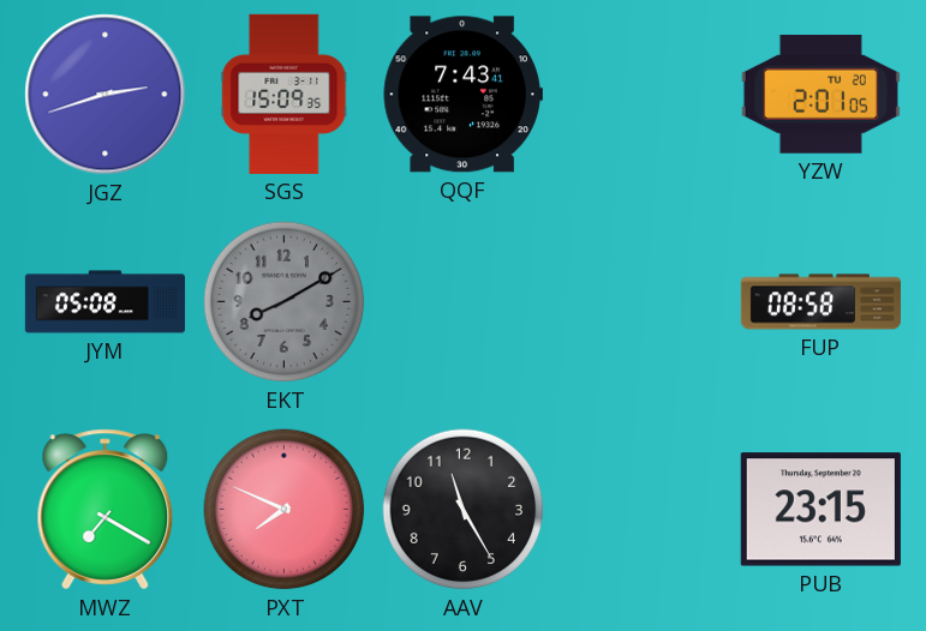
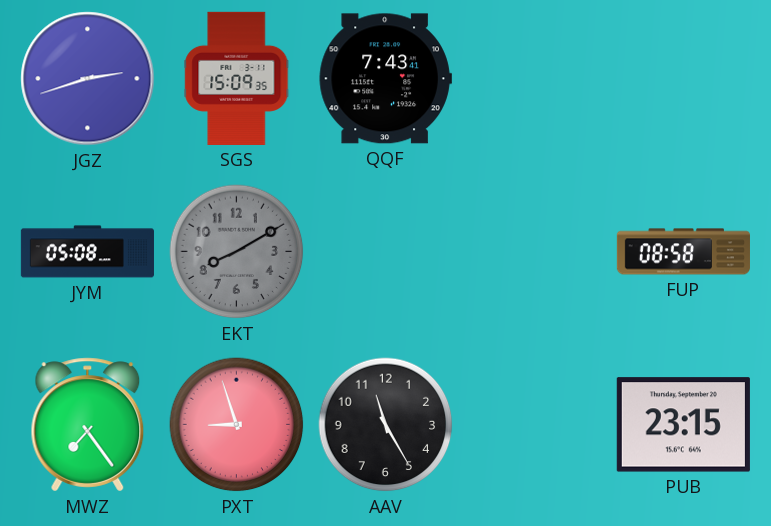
YZW: 2:01 -> none
MWZ: 7:20 -> 7:24
PXT: 7:49 -> 8:57
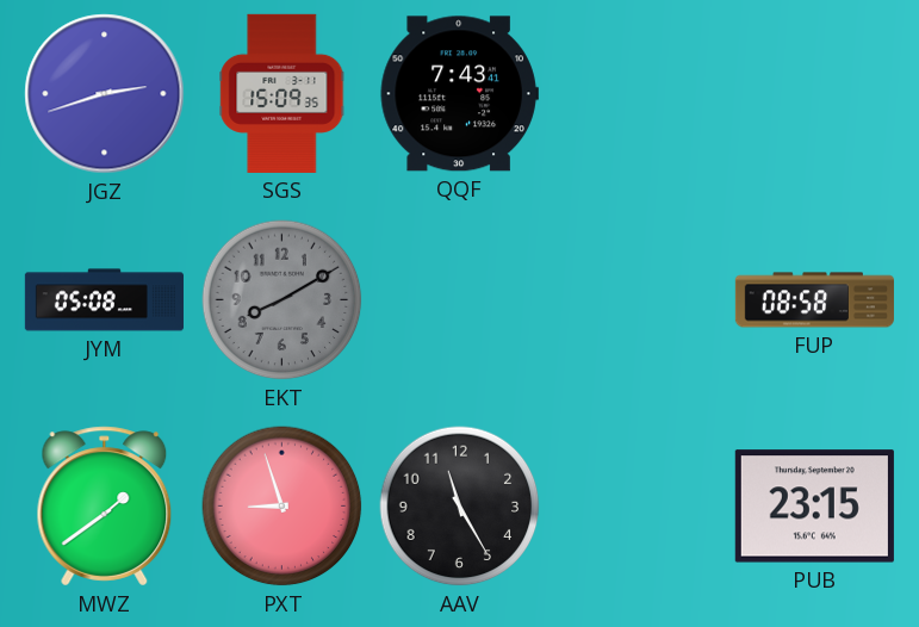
MWZ: 7:24 -> 1:39
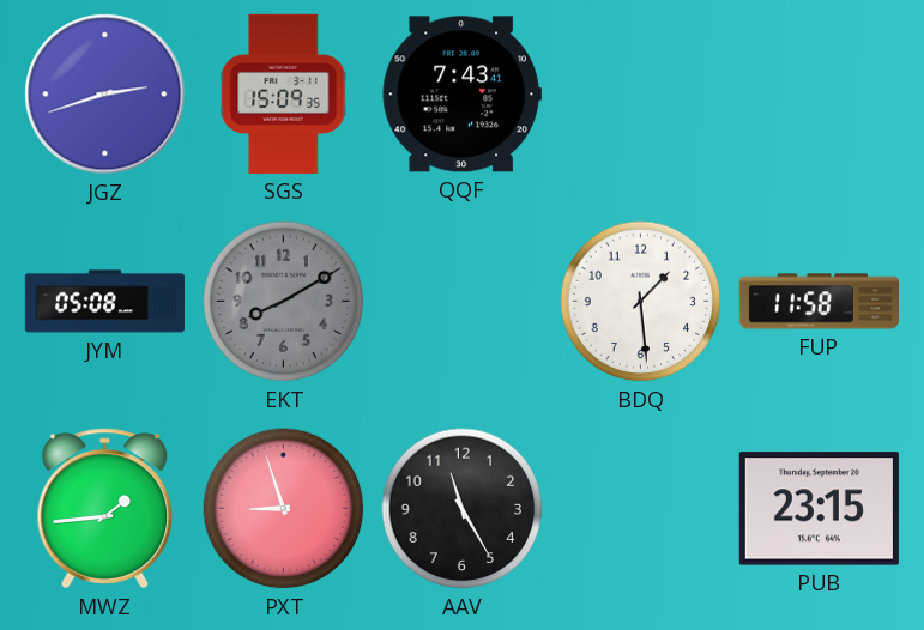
BDQ: none -> 1:29
FUP: 08:58 -> 11:58
MWZ: 1:39 -> 1:44
